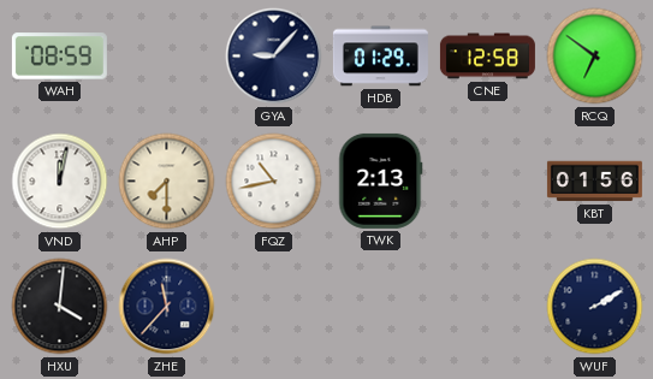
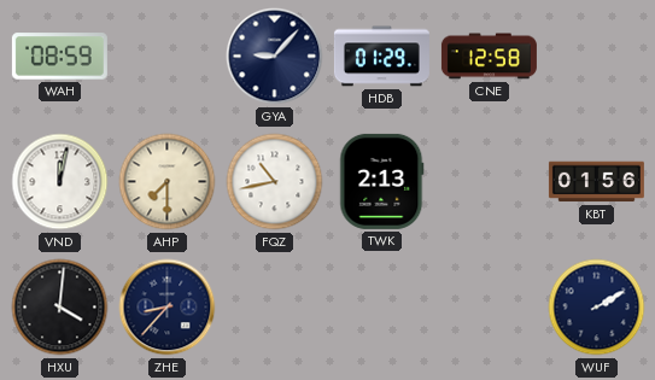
RCQ: 6:51 -> none
ZHE: 11:37 -> 8:37
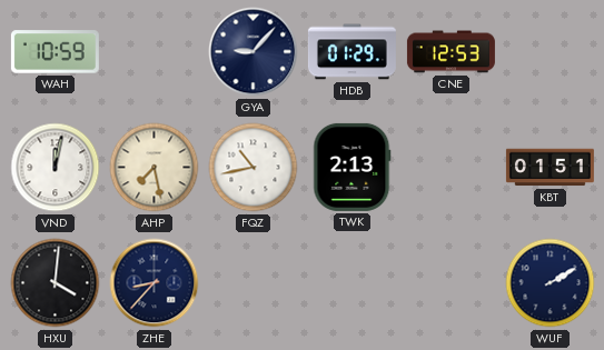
WAH: 08:59 -> 10:59
CNE: 12:58 -> 12:53
AHP: 7:30 -> 7:28
KBT: 01:56 -> 01:51
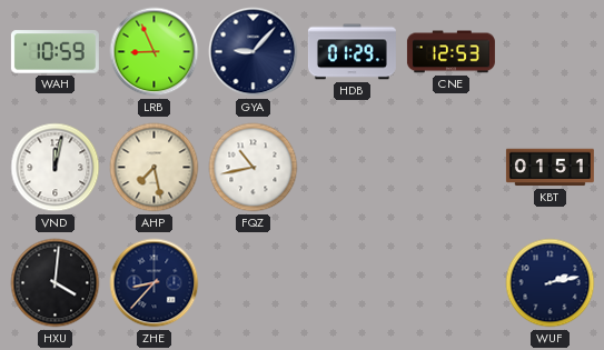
LRB: none -> 8:56
TWK: 2:13 -> none
WUF: 2:10 -> 2:13
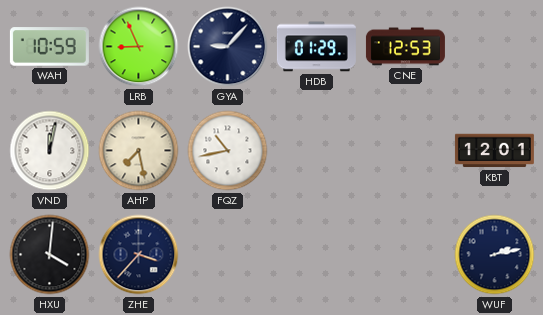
KBT: 01:51 -> 12:01
ZHE: 8:37 -> 3:37
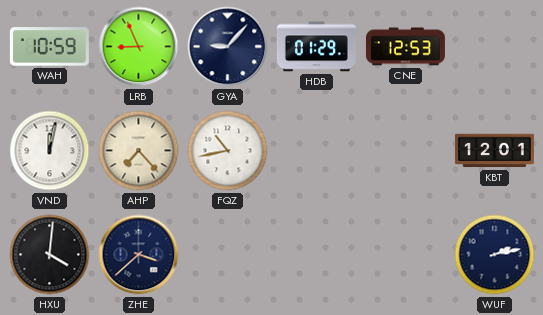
AHP: 7:28 -> 7:23
ZHE: 3:37 -> 3:38
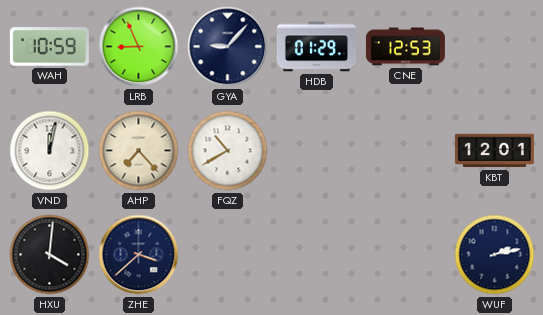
FQZ: 10:43 -> 10:40
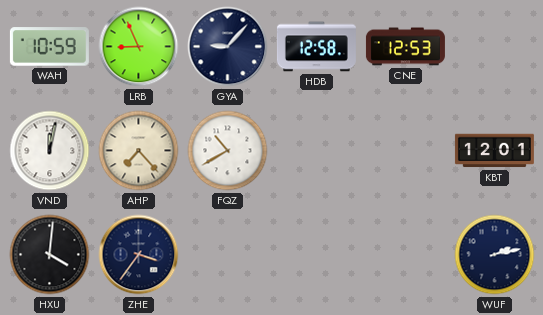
HDB: 01:29 -> 12:58
ZHE: 3:38 -> 3:36
